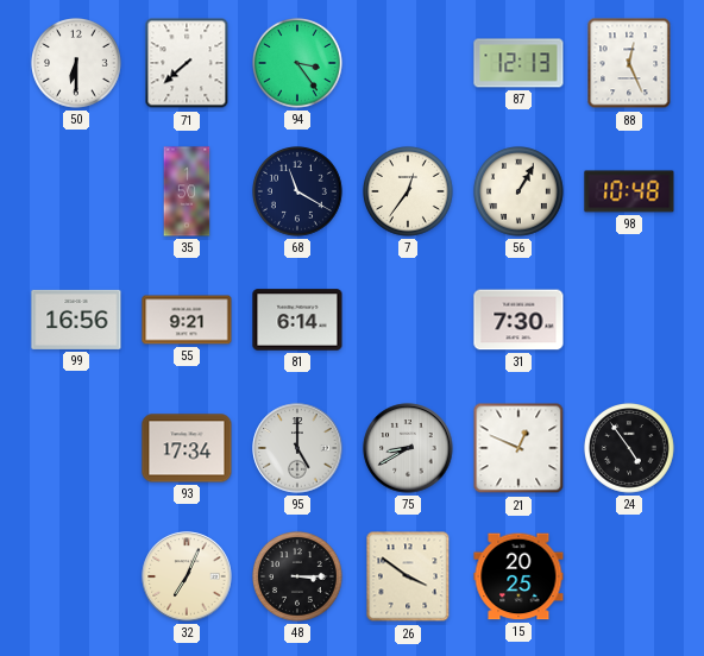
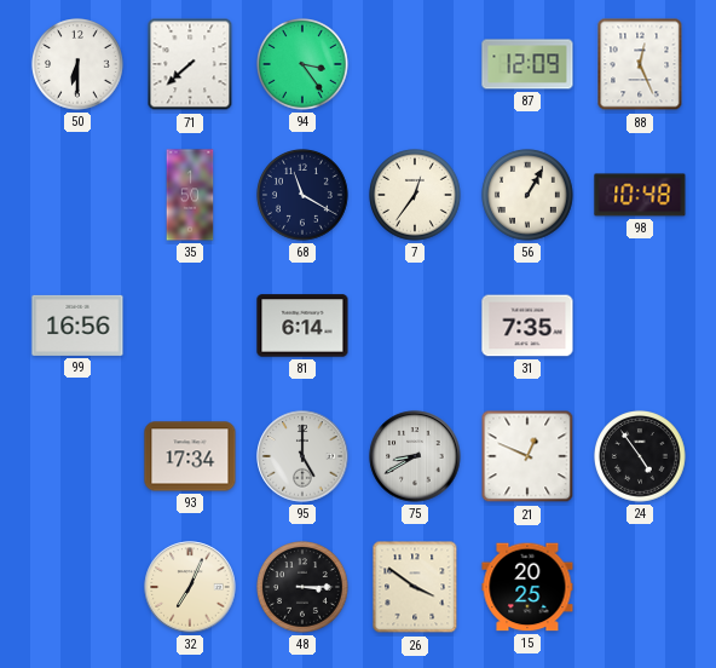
87: 12:13 -> 12:09
55: 9:21 -> none
31: 7:30 -> 7:35
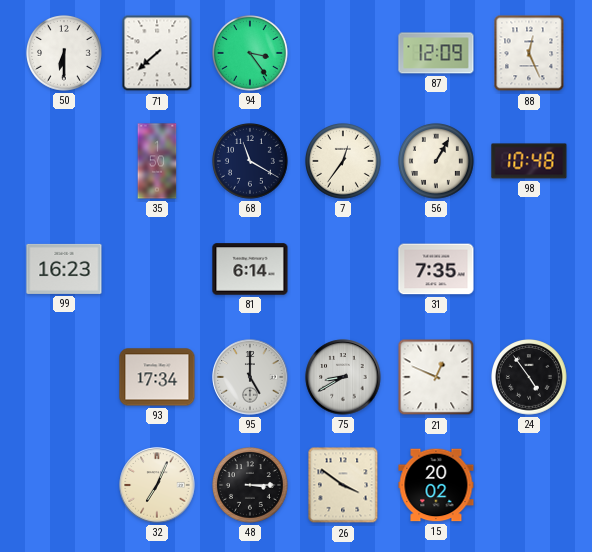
99: 16:56 -> 16:23
15: 20:25 -> 20:02
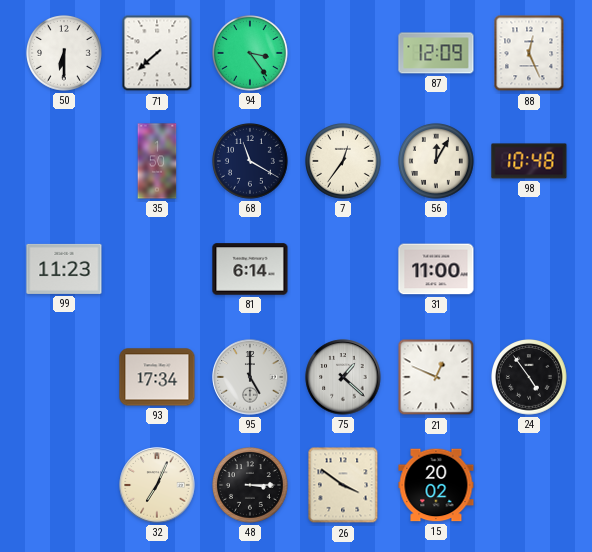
56: 1:05 -> 12:05
99: 16:23 -> 11:23
31: 7:35 -> 11:00
75: 8:40 -> 1:22
